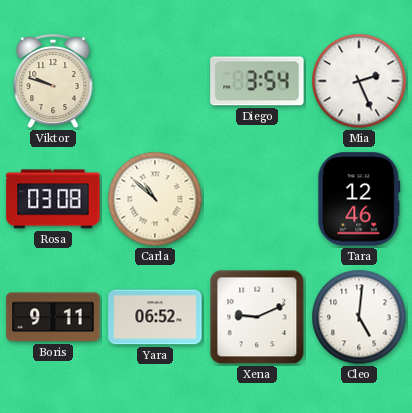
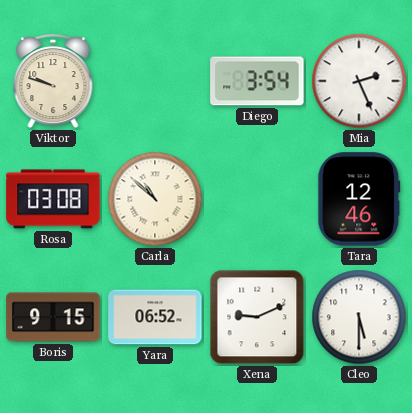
Boris: 9:11 -> 9:15
Cleo: 5:01 -> 5:30
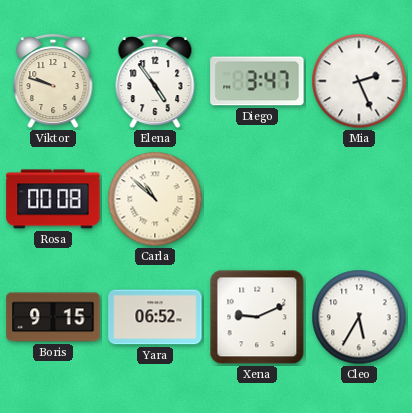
Elena: none -> 4:54
Diego: 3:54 -> 3:47
Rosa: 03:08 -> 00:08
Tara: 12:46 -> none
Cleo: 5:30 -> 5:35
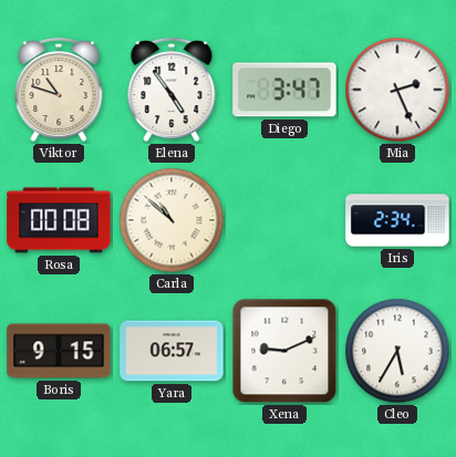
Viktor: 9:48 -> 10:48
Iris: none -> 2:34
Yara: 06:52 -> 06:57
